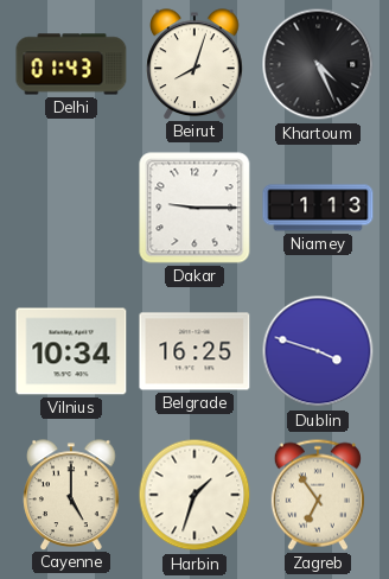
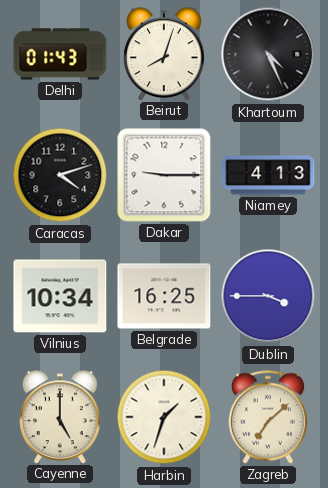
Caracas: none -> 4:12
Niamey: 1:13 -> 4:13
Dublin: 3:48 -> 3:45
Zagreb: 6:54 -> 7:08
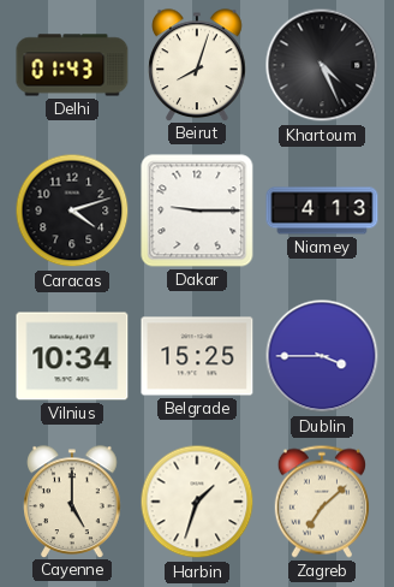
Belgrade: 16:25 -> 15:25
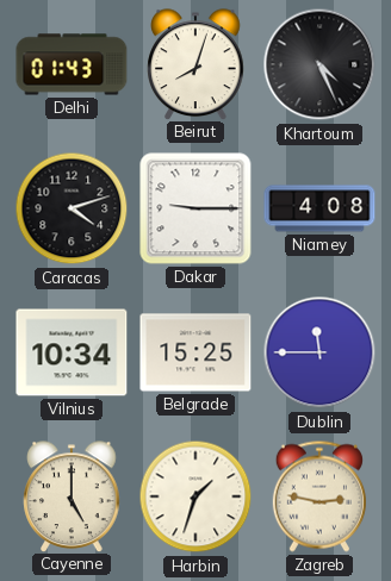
Niamey: 4:13 -> 4:08
Dublin: 3:45 -> 11:45
Zagreb: 7:08 -> 2:47
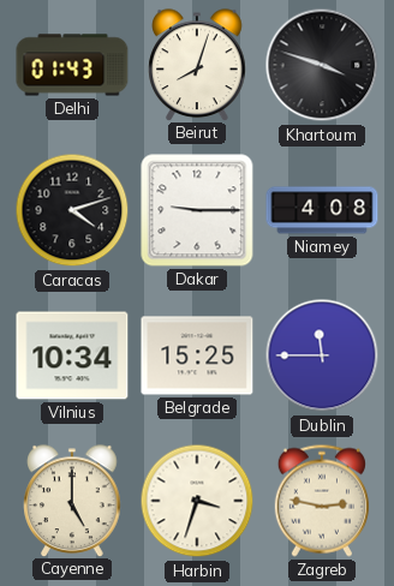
Khartoum: 4:26 -> 3:48
Harbin: 1:33 -> 3:33
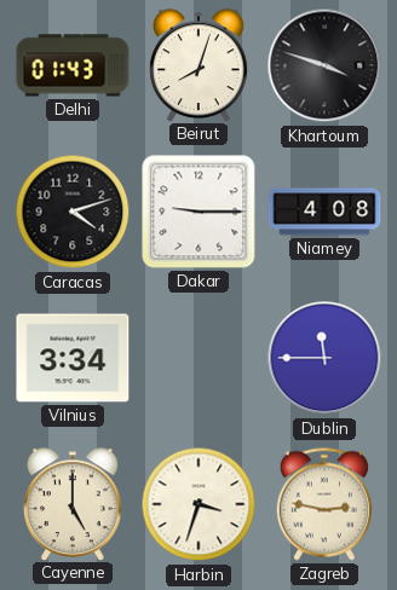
Vilnius: 10:34 -> 3:34
Belgrade: 15:25 -> none
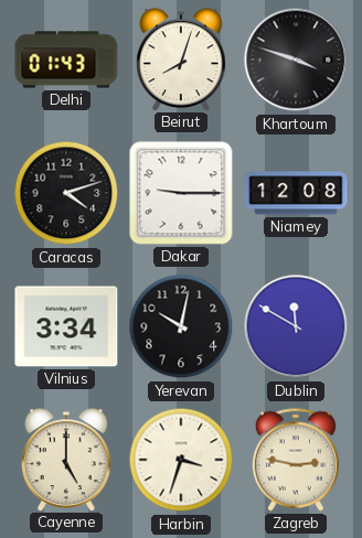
Niamey: 4:08 -> 12:08
Yerevan: none -> 10:02
Dublin: 11:45 -> 11:50
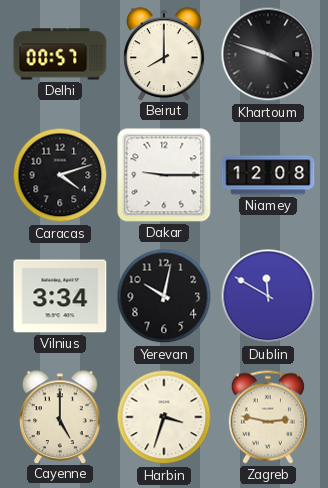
Delhi: 01:43 -> 00:57
Beirut: 8:03 -> 8:00
